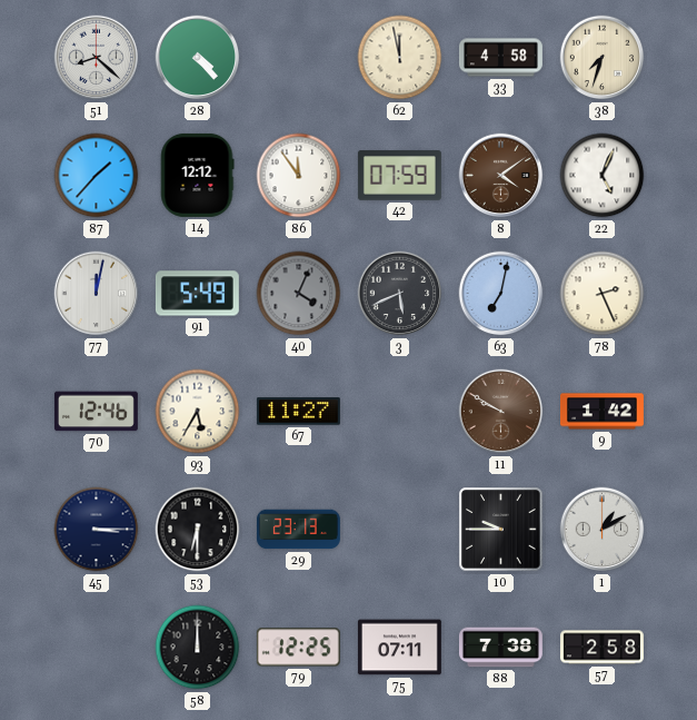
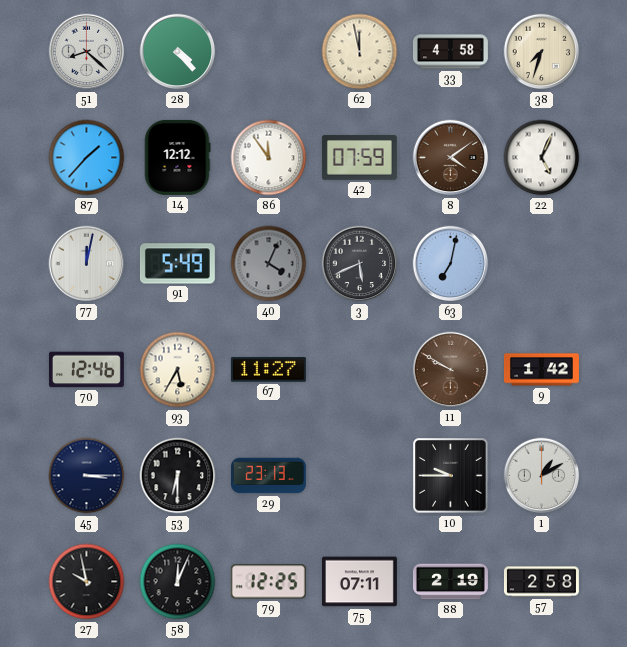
78: 2:26 -> none
27: none -> 9:58
58: 12:00 -> 12:04
88: 7:38 -> 2:19
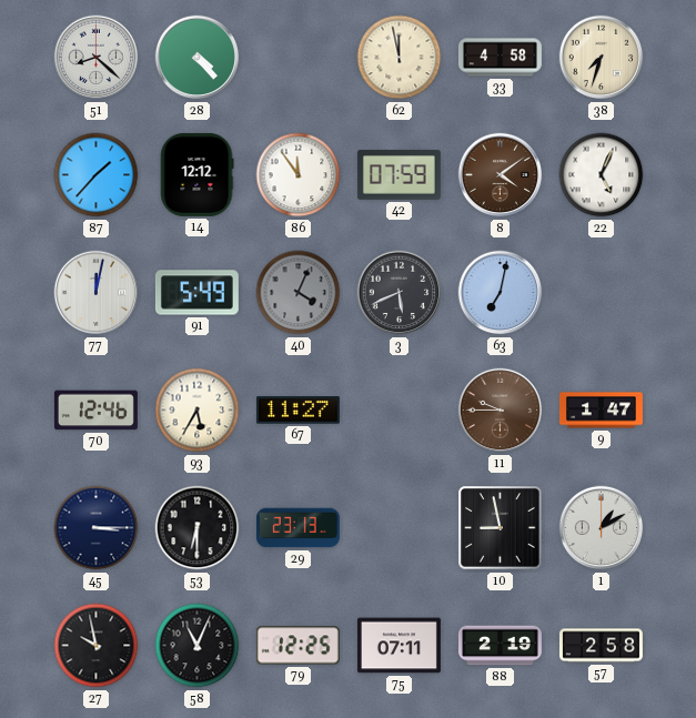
11: 9:50 -> 9:45
9: 1:42 -> 1:47
10: 9:45 -> 8:58
58: 12:04 -> 11:04
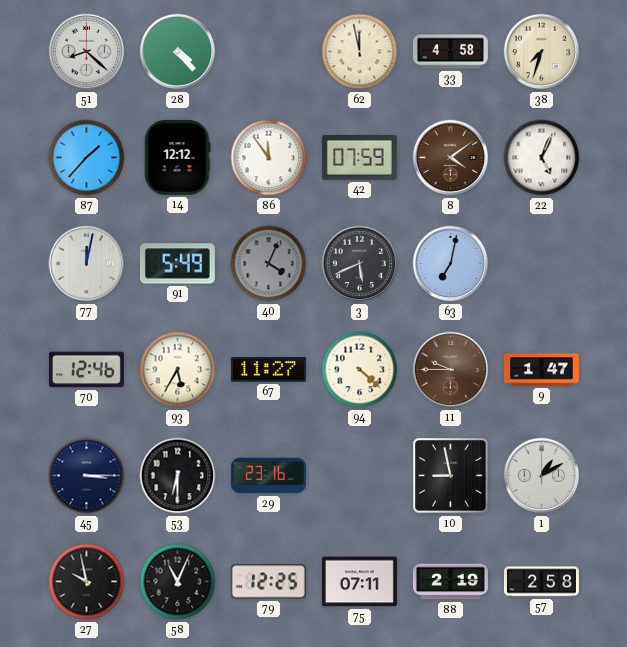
94: none -> 4:22
29: 23:13 -> 23:16
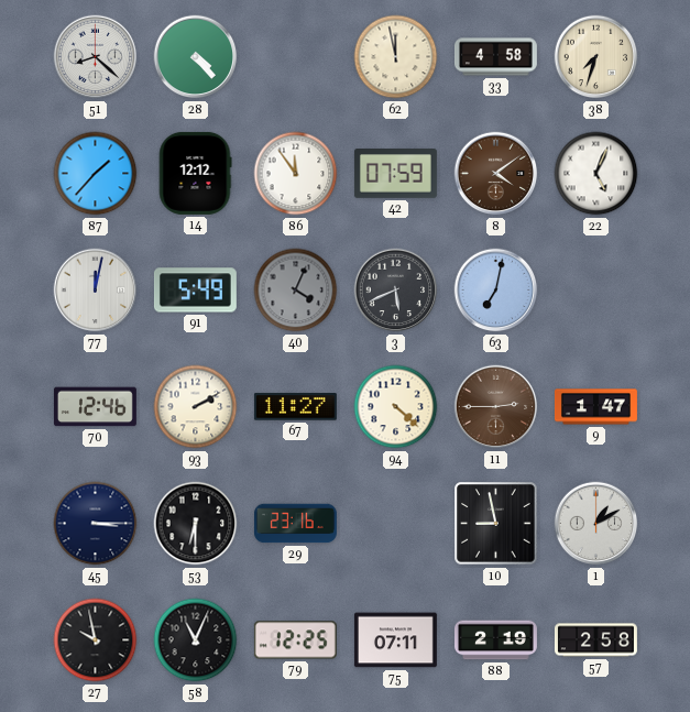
93: 5:35 -> 2:10
11: 9:45 -> 2:45
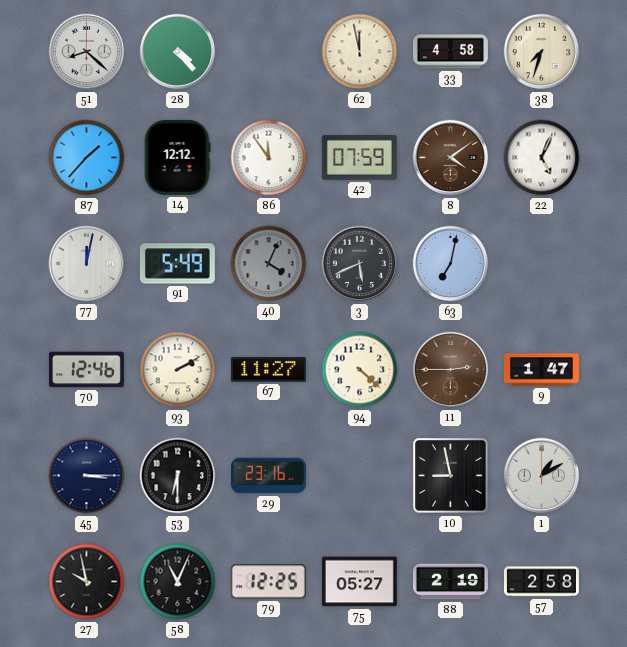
75: 07:11 -> 05:27
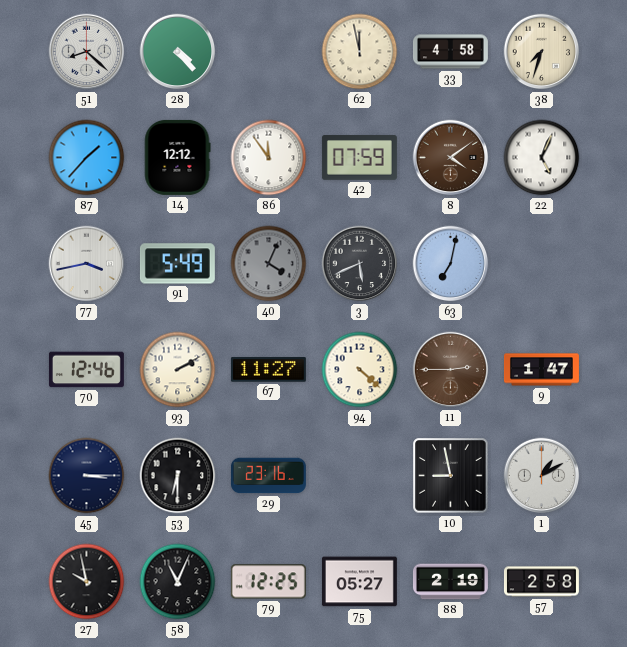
77: 12:02 -> 3:43
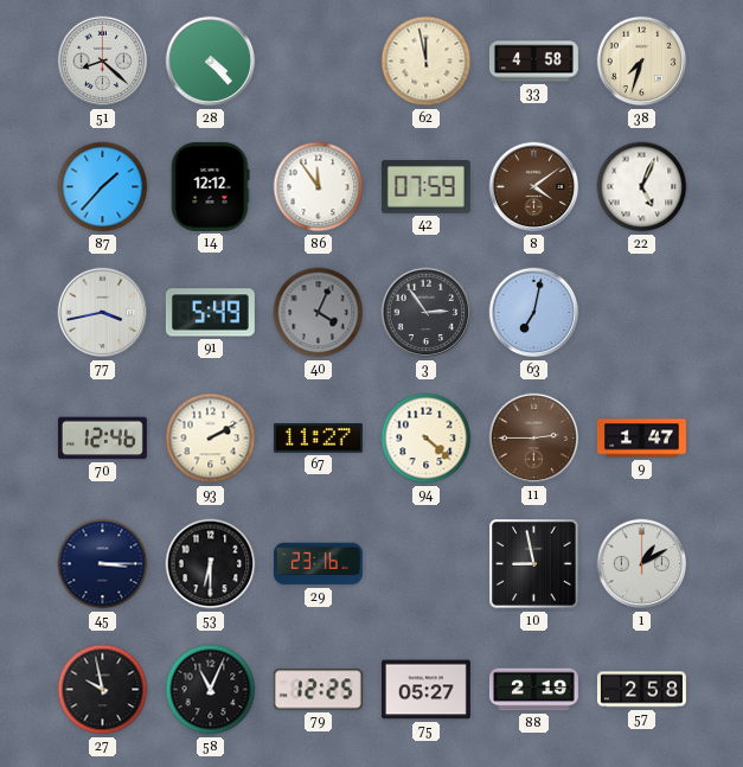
3: 5:41 -> 2:54
